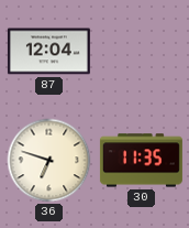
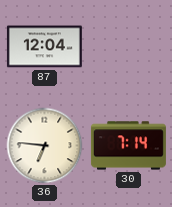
36: 6:48 -> 6:46
30: 11:35 -> 7:14
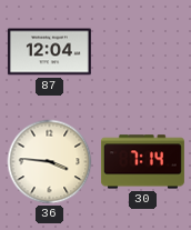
36: 6:46 -> 3:46
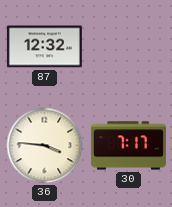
87: 12:04 -> 12:32
30: 7:14 -> 7:17
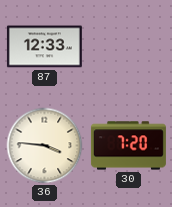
87: 12:32 -> 12:33
30: 7:17 -> 7:20
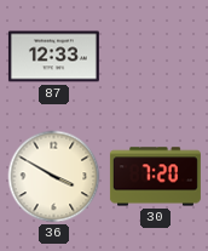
36: 3:46 -> 3:50
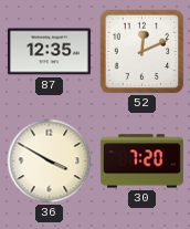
87: 12:33 -> 12:35
52: none -> 12:11
